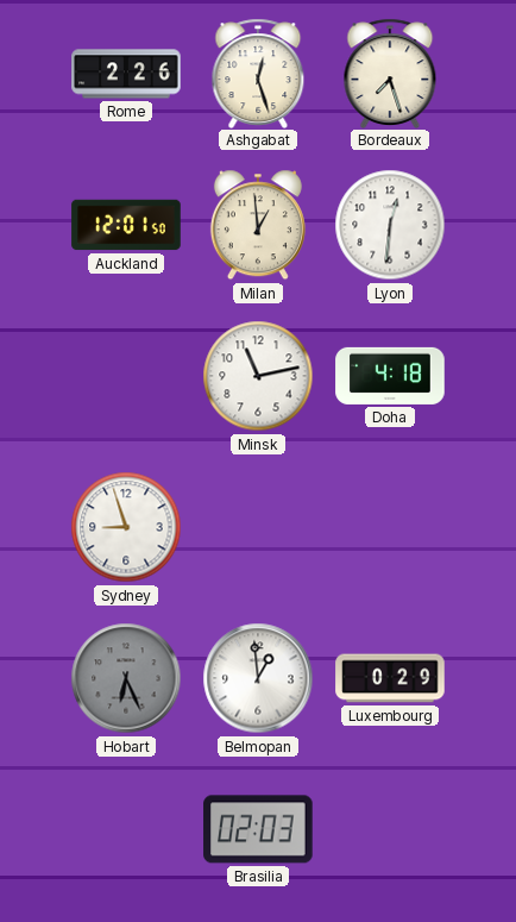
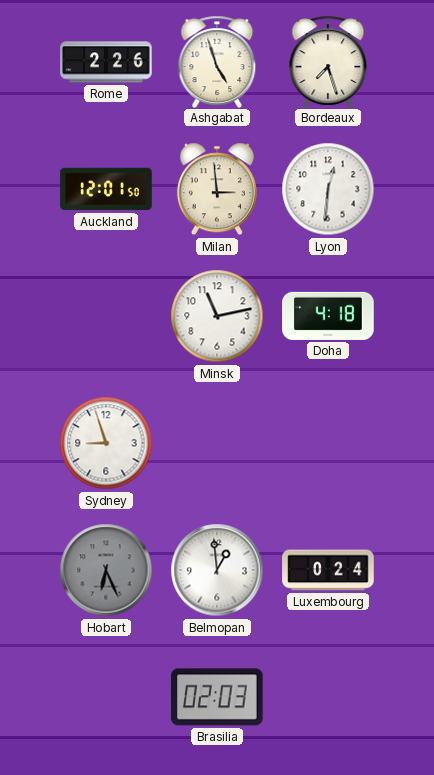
Ashgabat: 12:27 -> 4:57
Milan: 12:59 -> 2:59
Luxembourg: 0:29 -> 0:24
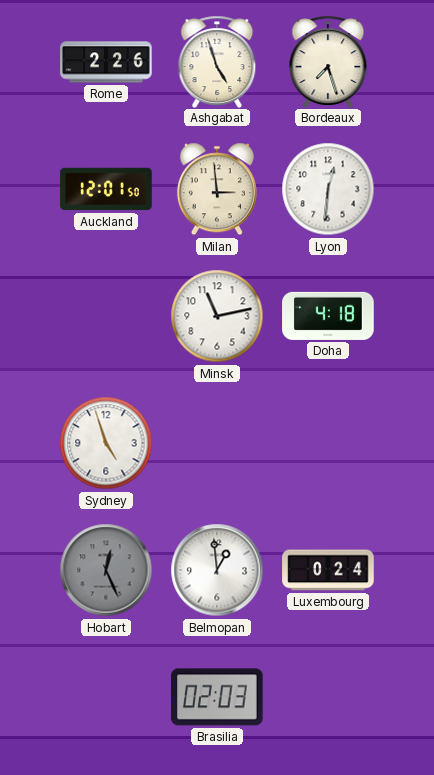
Sydney: 8:57 -> 4:57
Hobart: 6:26 -> 12:26
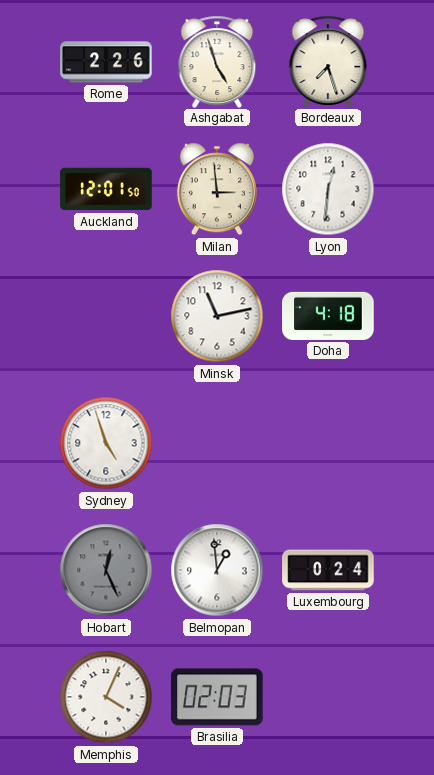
Memphis: none -> 4:04
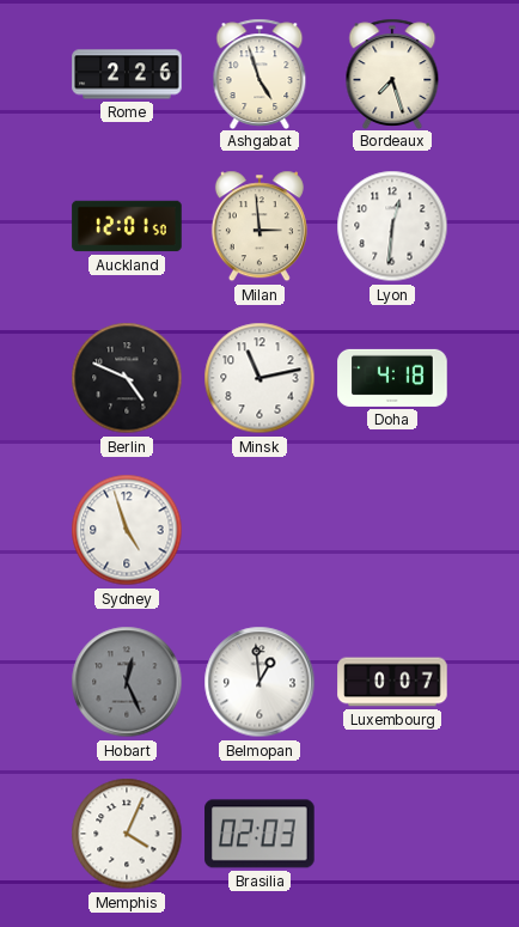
Berlin: none -> 4:49
Luxembourg: 0:24 -> 0:07
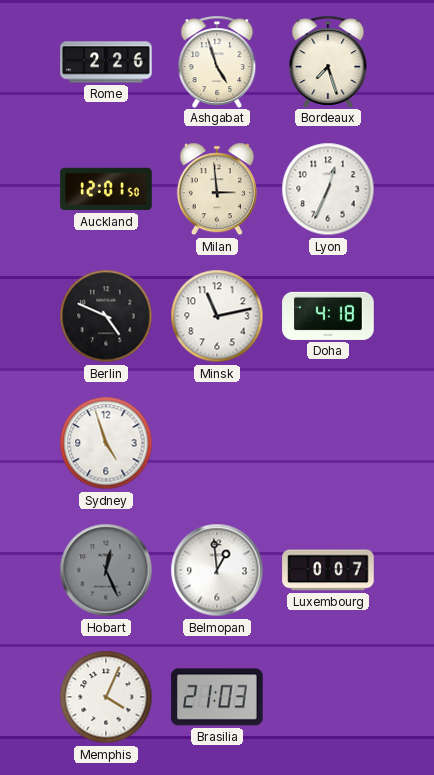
Lyon: 12:31 -> 12:34
Brasilia: 02:03 -> 21:03
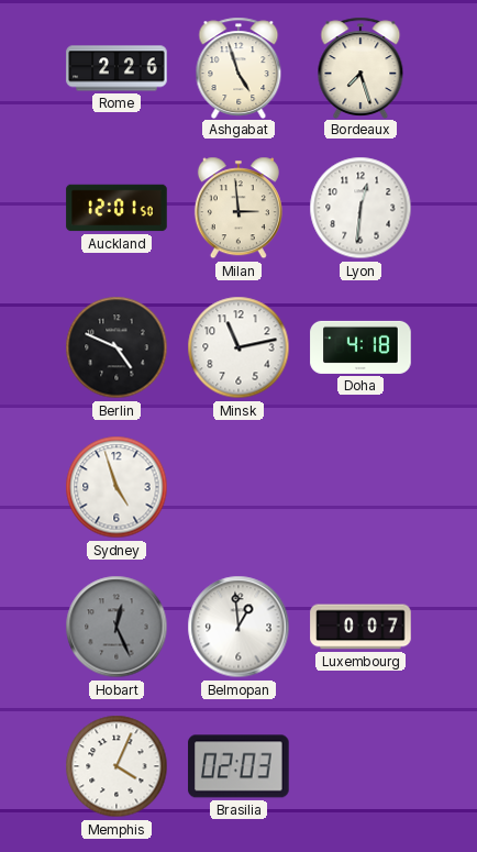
Lyon: 12:34 -> 12:31
Brasilia: 21:03 -> 02:03
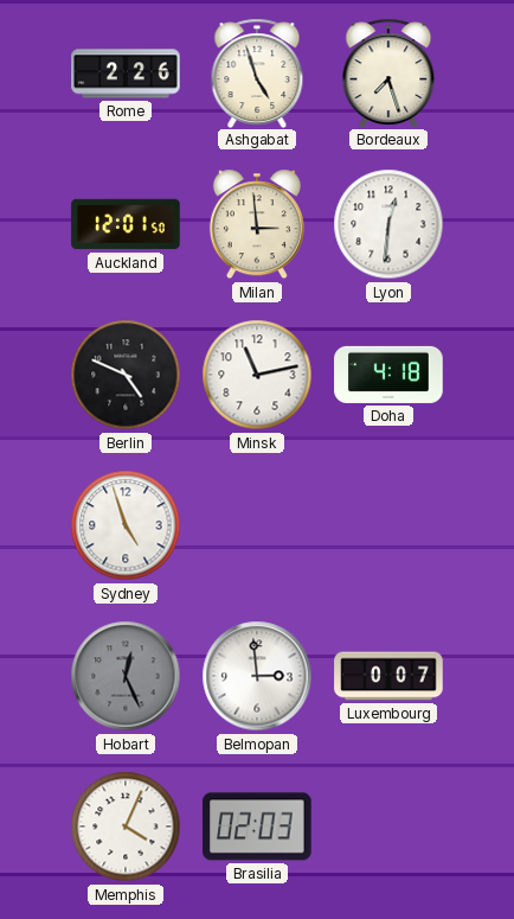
Belmopan: 12:59 -> 2:59
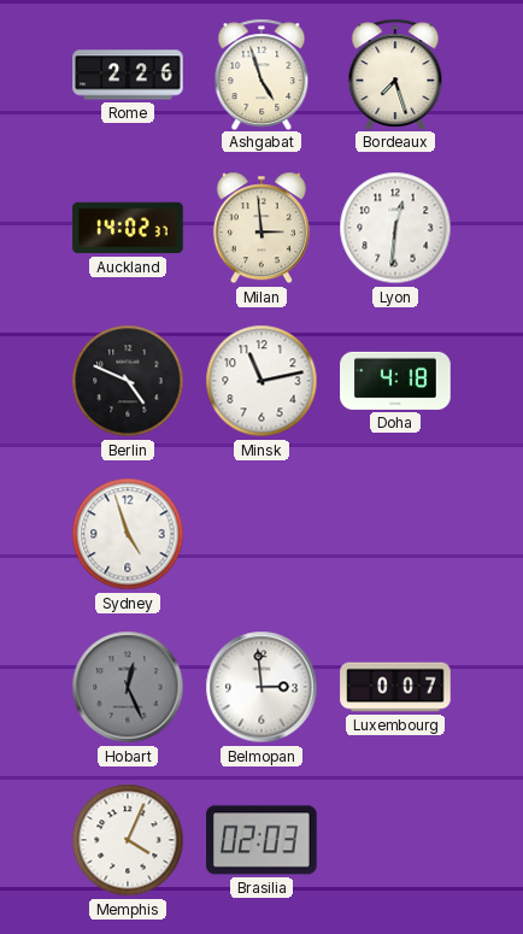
Auckland: 12:01 -> 14:02
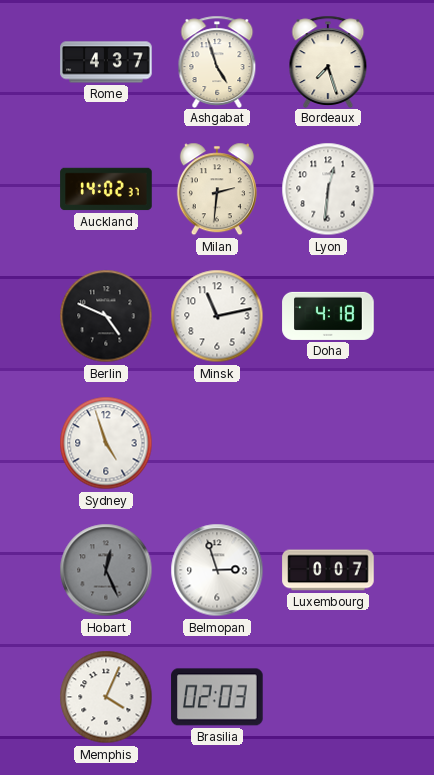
Rome: 2:26 -> 4:37
Milan: 2:59 -> 2:31
Belmopan: 2:59 -> 2:57
